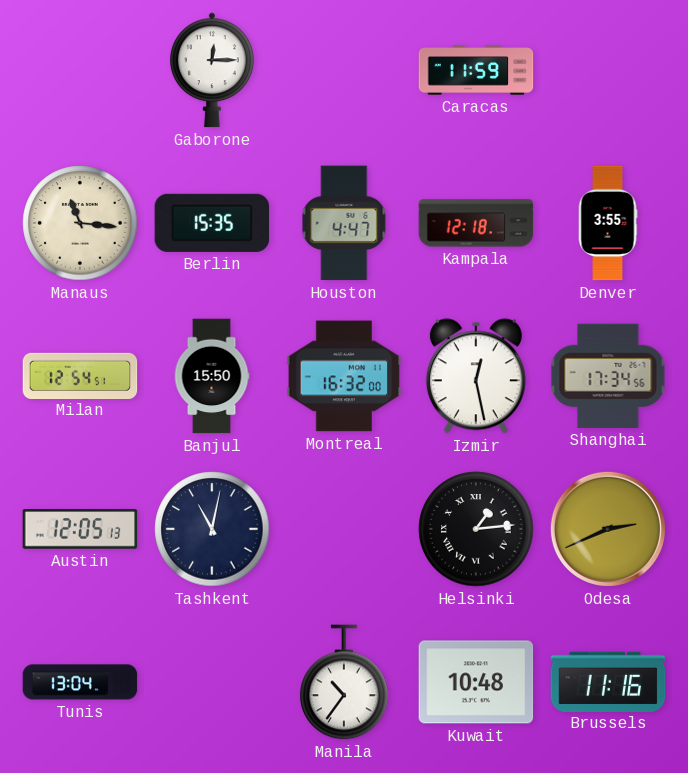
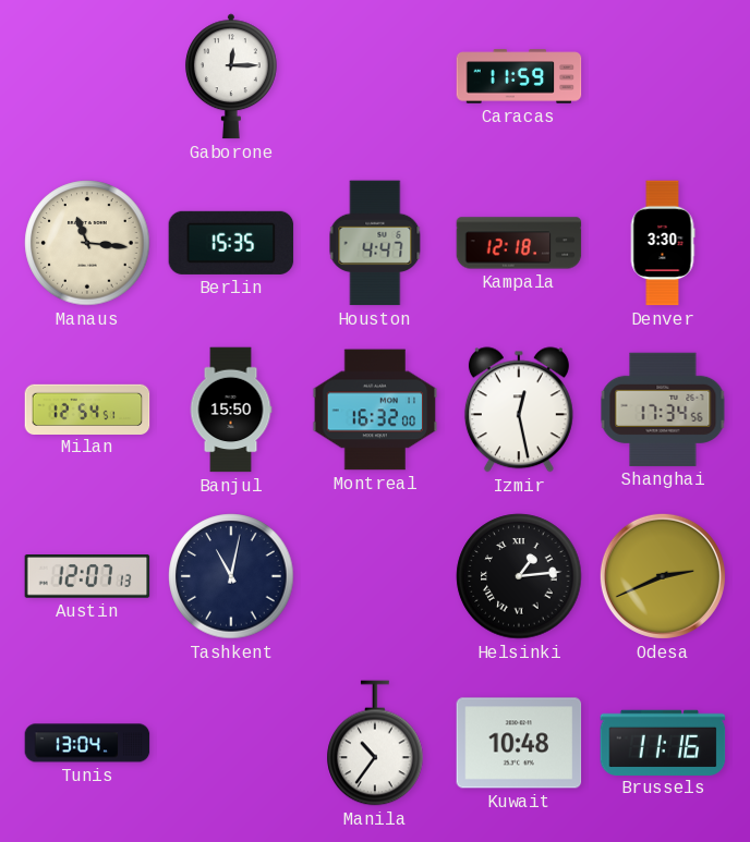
Denver: 3:55 -> 3:30
Austin: 12:05 -> 12:07
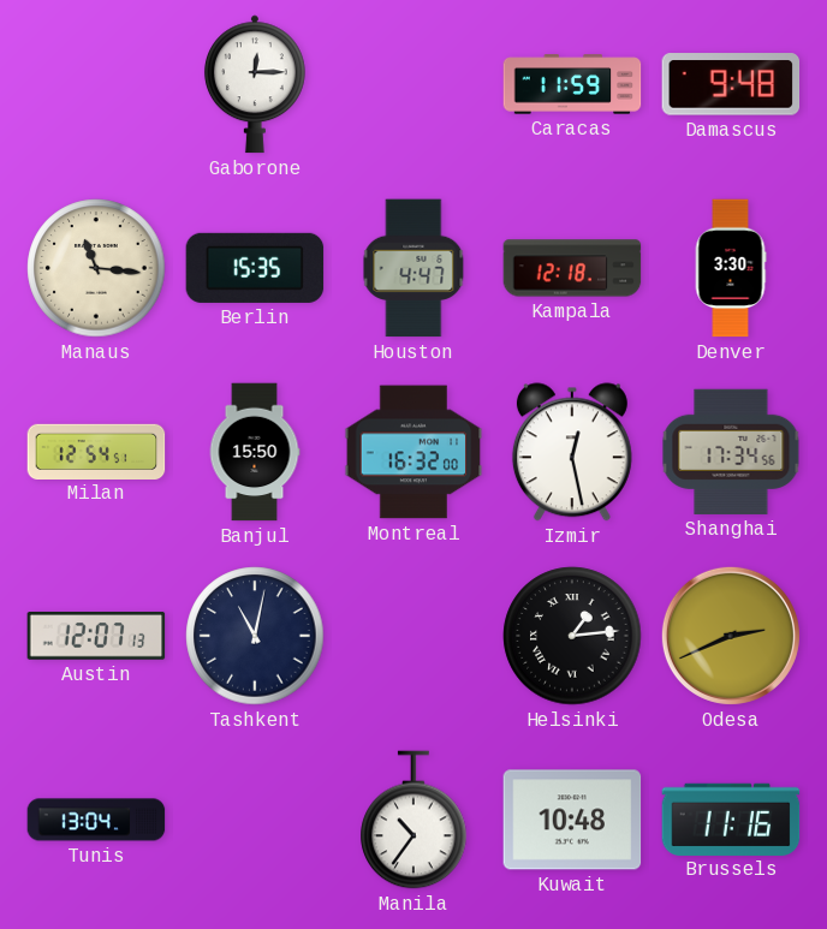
Damascus: none -> 9:48
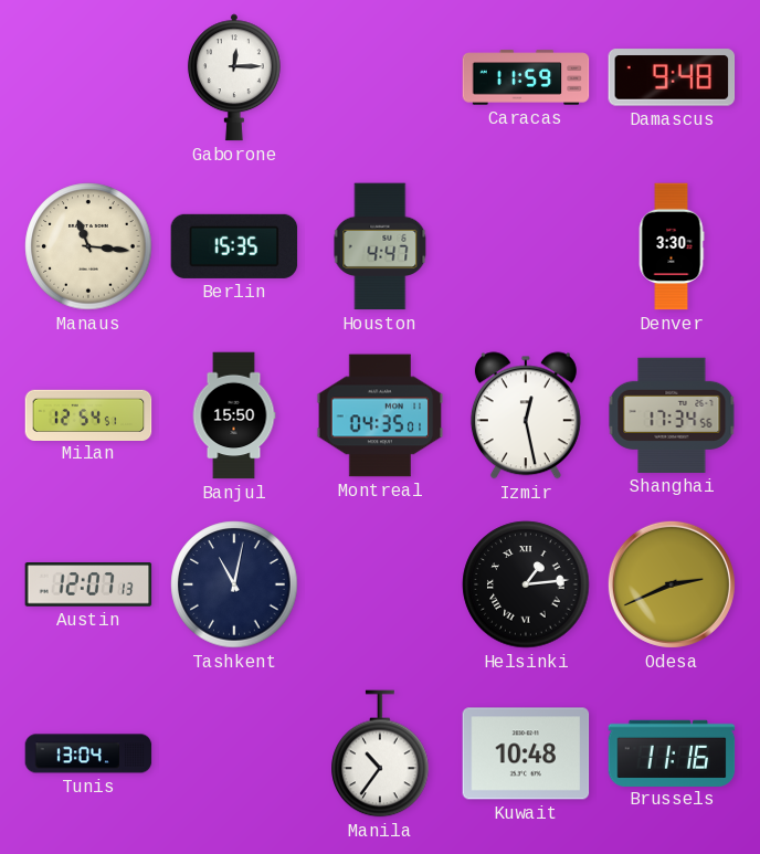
Kampala: 12:18 -> none
Montreal: 16:32 -> 04:35
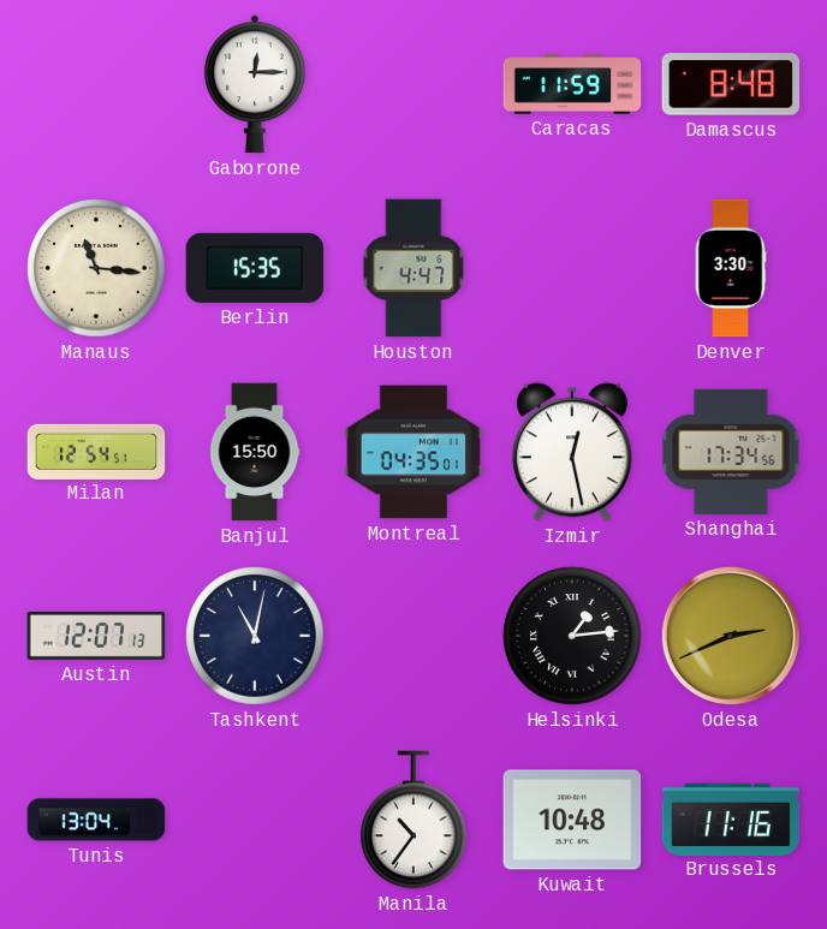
Damascus: 9:48 -> 8:48
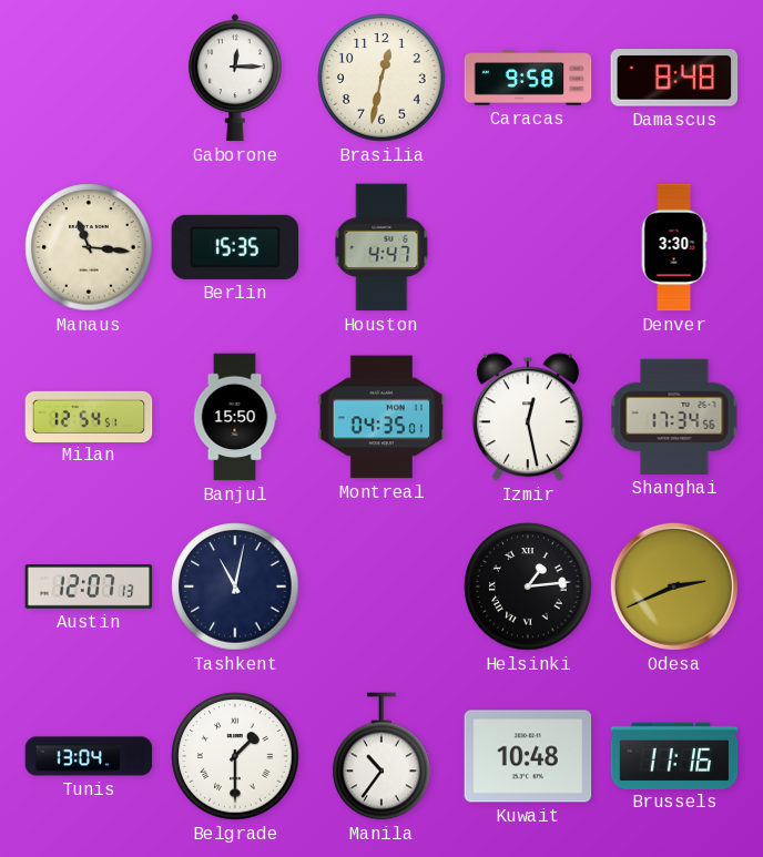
Brasilia: none -> 12:32
Caracas: 11:59 -> 9:58
Belgrade: none -> 1:30
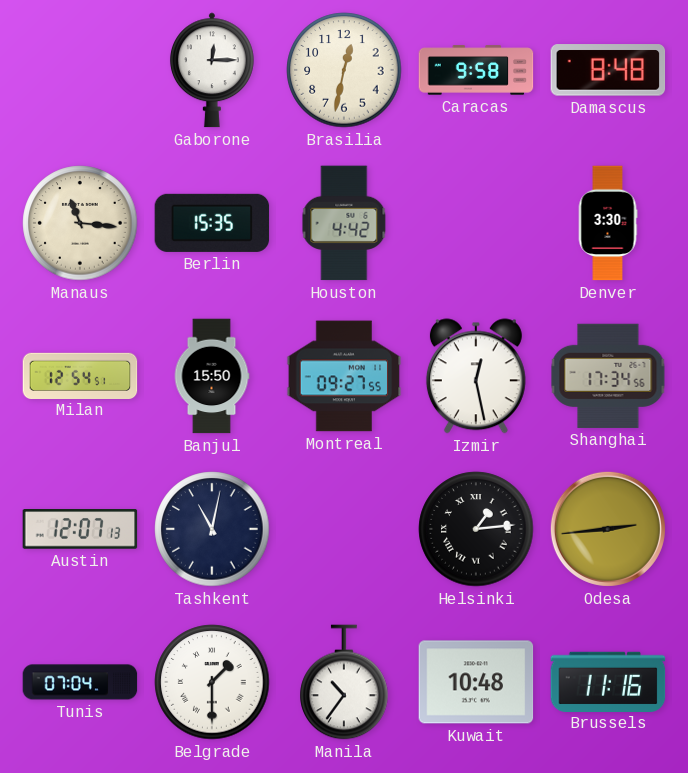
Houston: 4:47 -> 4:42
Montreal: 04:35 -> 09:27
Odesa: 2:41 -> 2:44
Tunis: 13:04 -> 07:04
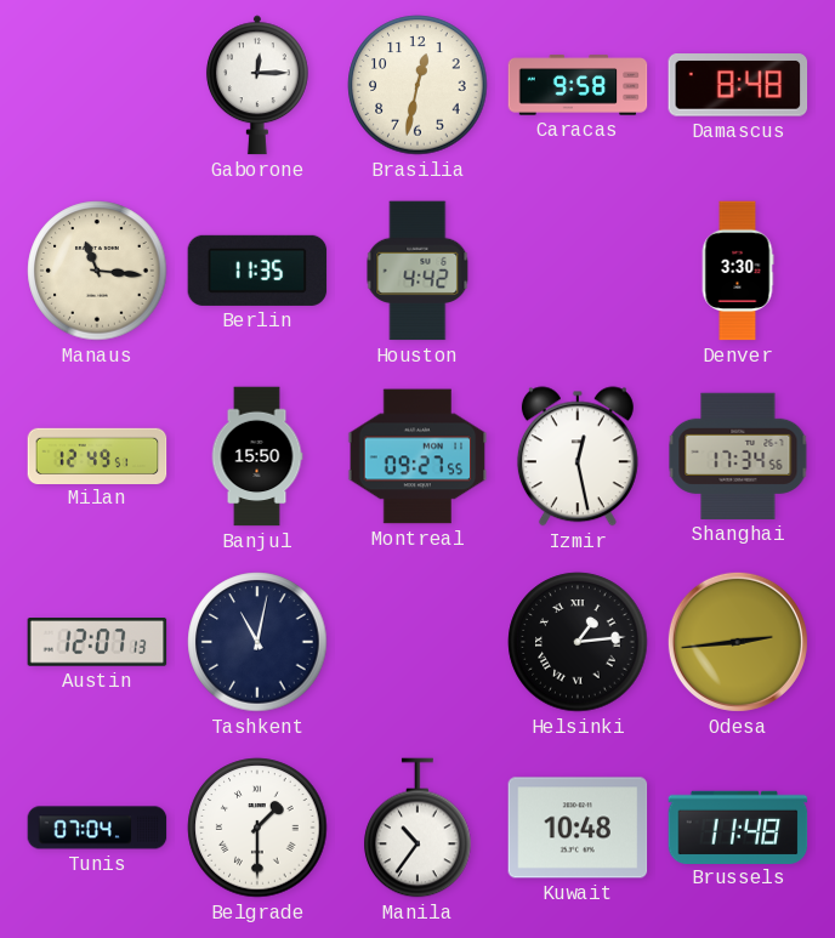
Berlin: 15:35 -> 11:35
Milan: 12:54 -> 12:49
Brussels: 11:16 -> 11:48
